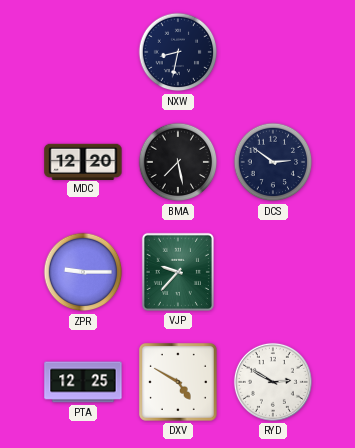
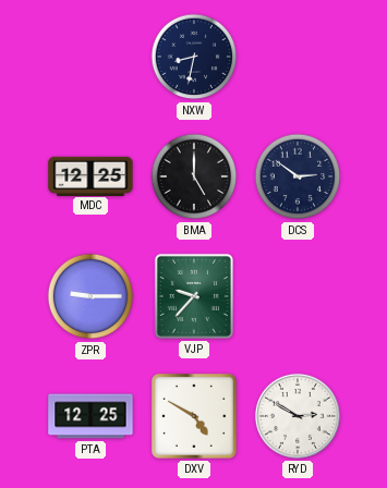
MDC: 12:20 -> 12:25
BMA: 7:28 -> 5:00
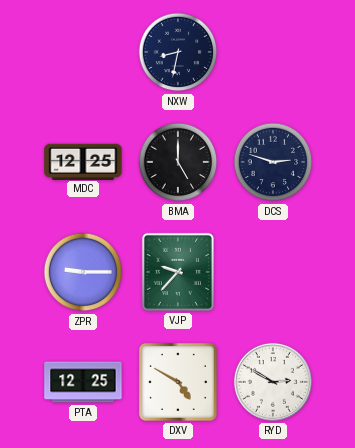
DCS: 2:51 -> 2:48
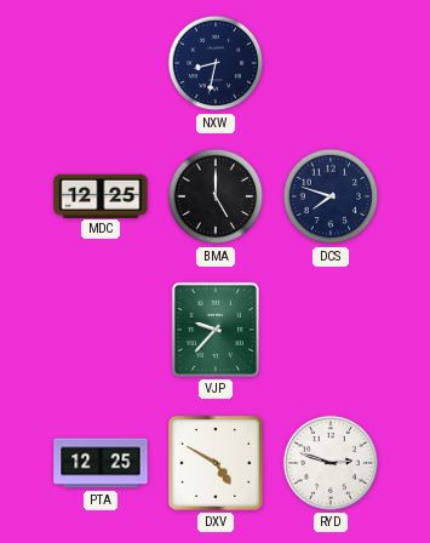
DCS: 2:48 -> 7:48
ZPR: 9:15 -> none
RYD: 2:50 -> 2:48
